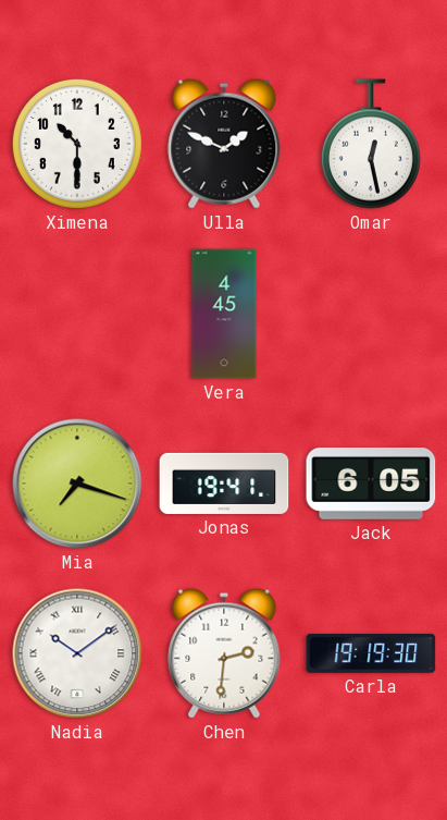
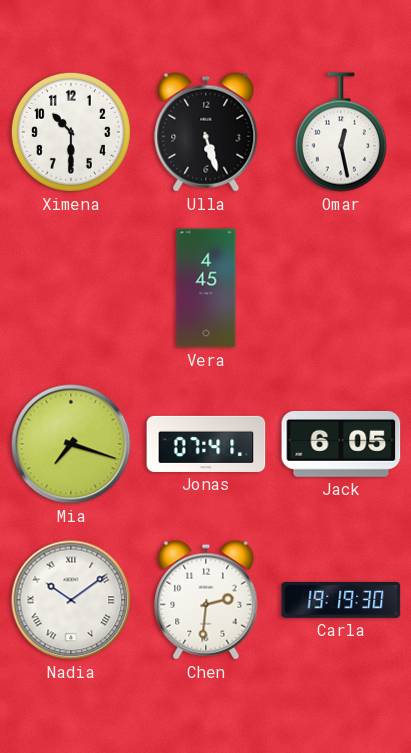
Ulla: 1:49 -> 5:27
Jonas: 19:41 -> 07:41
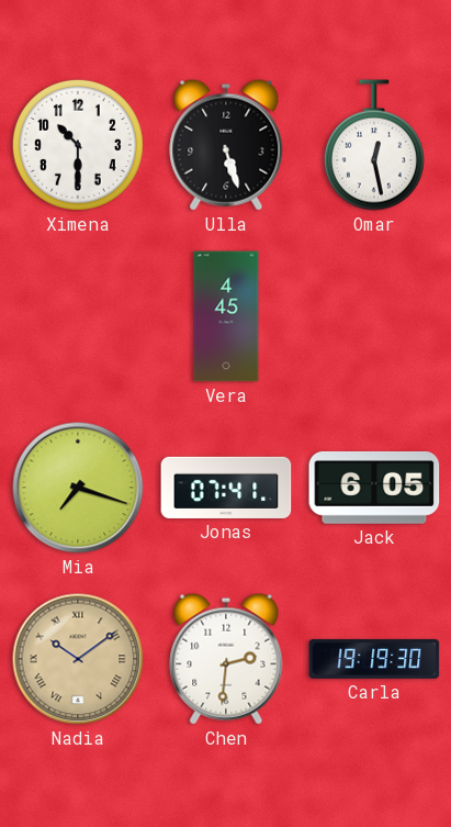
Nadia dial: white -> champagne
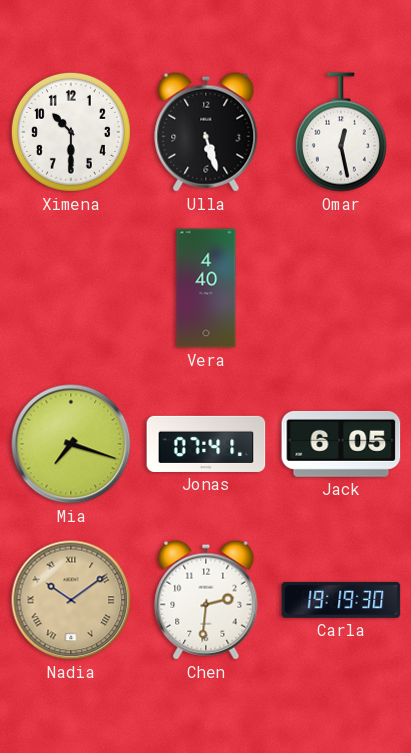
Vera: 4:45 -> 4:40
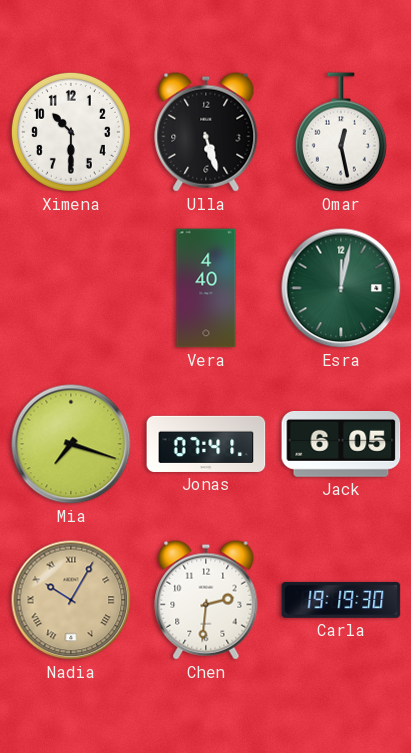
Esra: none -> 12:02
Nadia: 10:09 -> 10:05
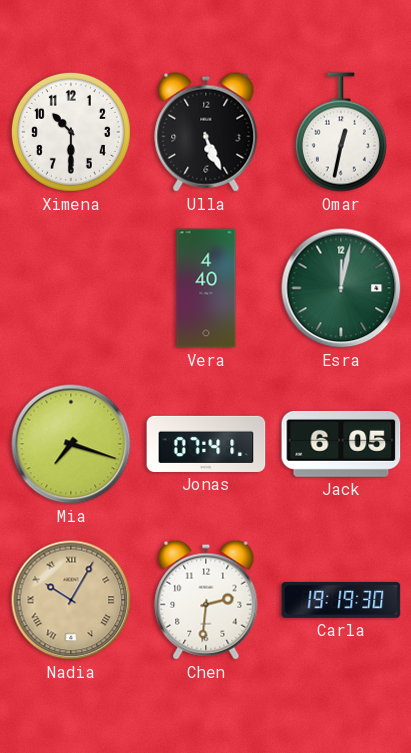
Ulla: 5:27 -> 5:26
Omar: 12:28 -> 12:32
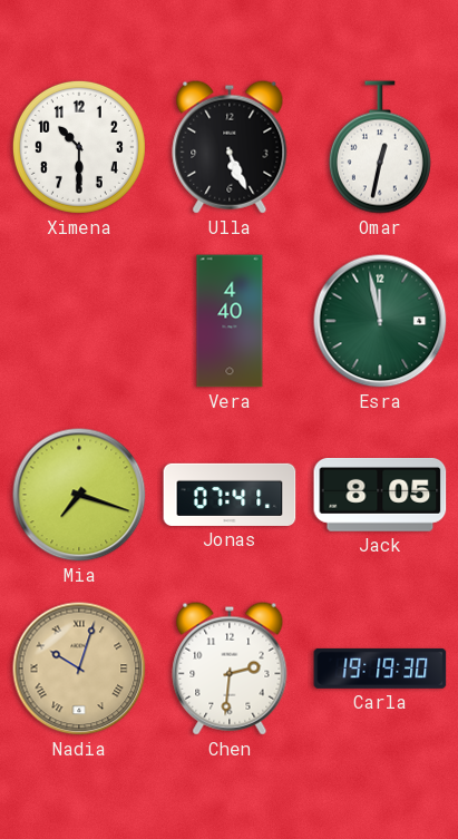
Esra: 12:02 -> 11:58
Jack: 6:05 -> 8:05
Nadia: 10:05 -> 10:03
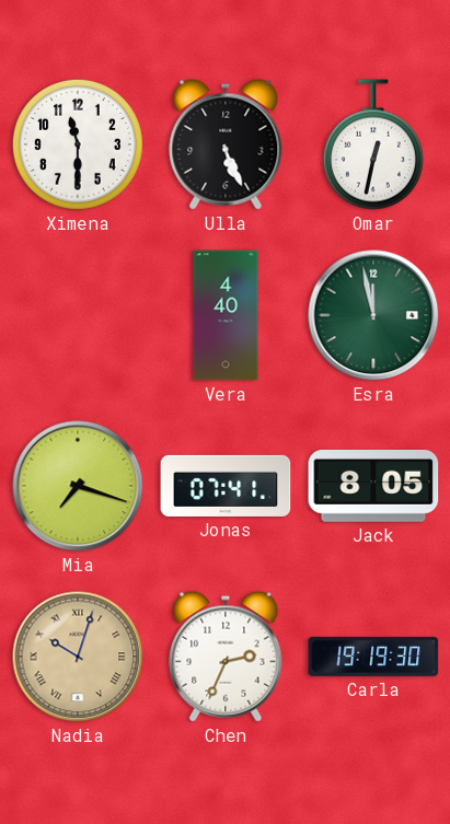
Ximena: 10:30 -> 11:30
Chen: 2:31 -> 2:34
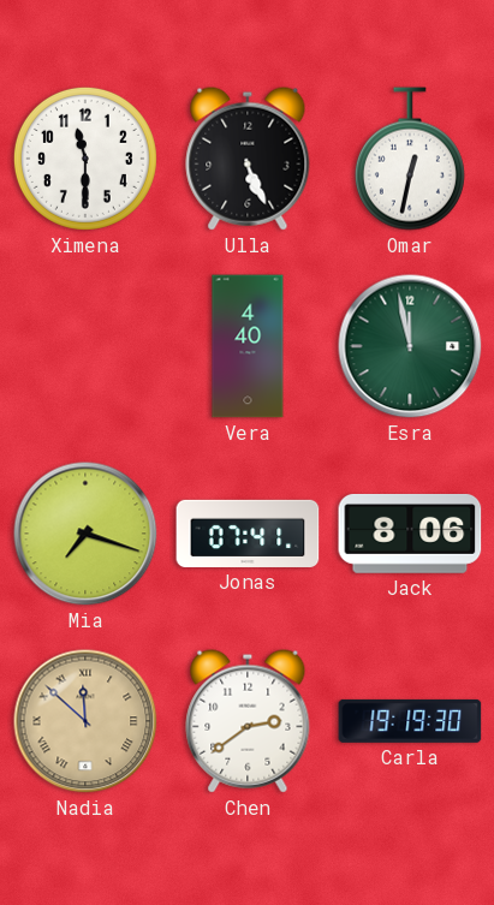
Jack: 8:05 -> 8:06
Nadia: 10:03 -> 11:52
Chen: 2:34 -> 2:39
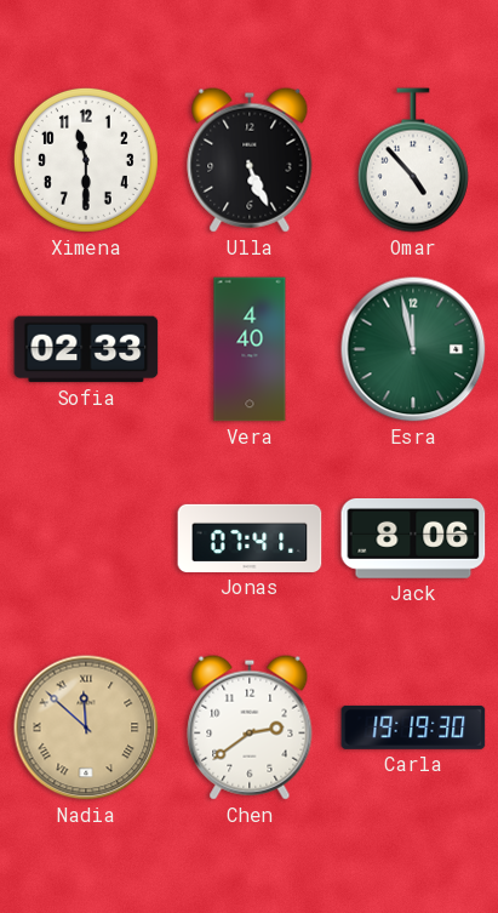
Omar: 12:32 -> 4:53
Sofia: none -> 02:33
Mia: 7:18 -> none
